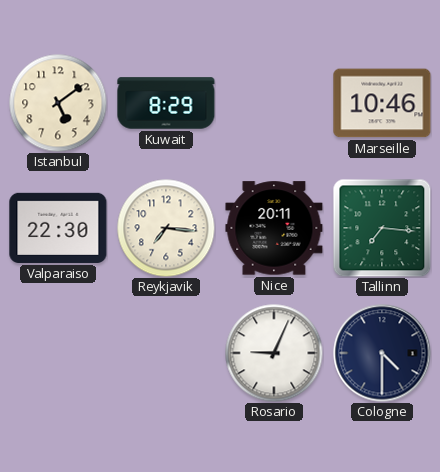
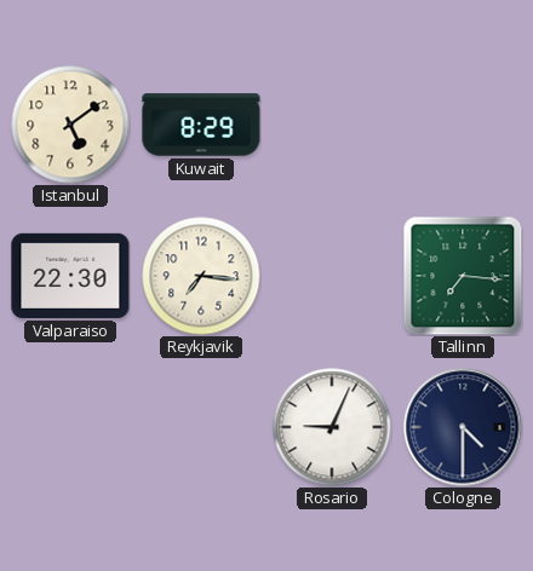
Marseille: 10:46 -> none
Nice: 20:11 -> none
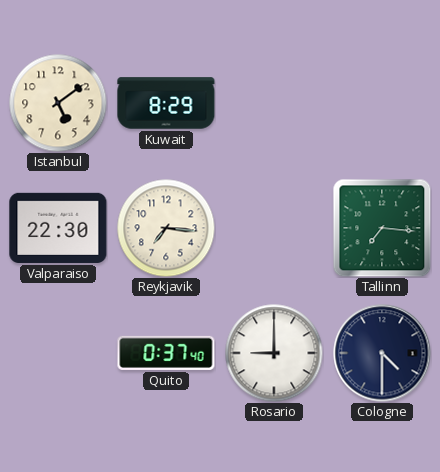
Quito: none -> 0:37
Rosario: 9:04 -> 9:00
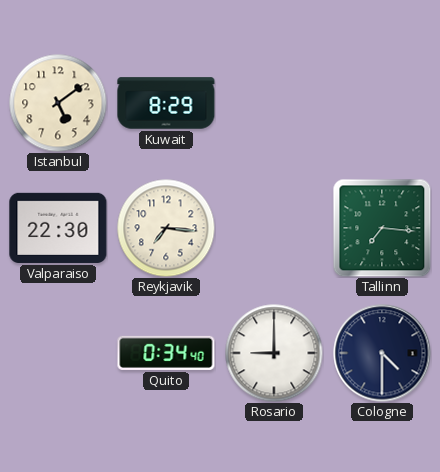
Quito: 0:37 -> 0:34
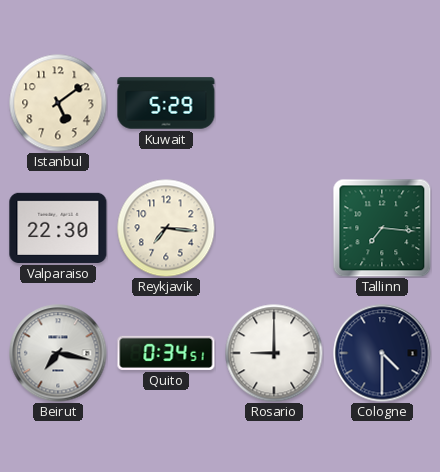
Kuwait: 8:29 -> 5:29
Beirut: none -> 7:17
Quito: 0:34:40 -> 0:34:51
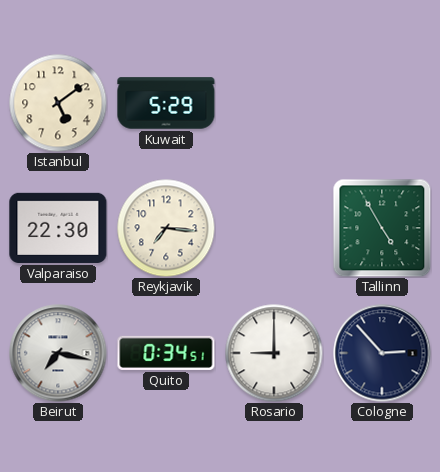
Tallinn: 7:16 -> 4:55
Cologne: 4:30 -> 2:53
